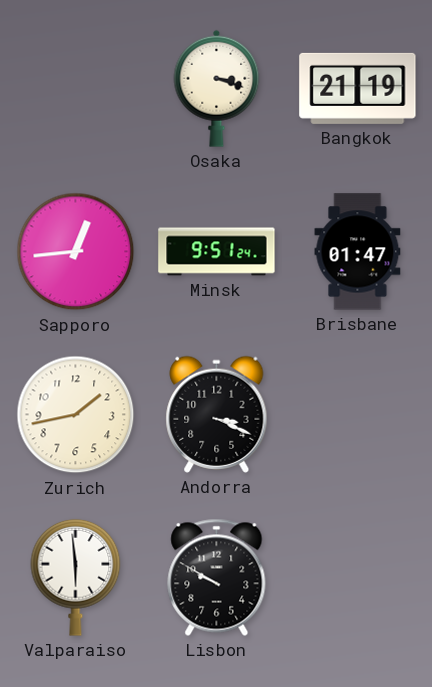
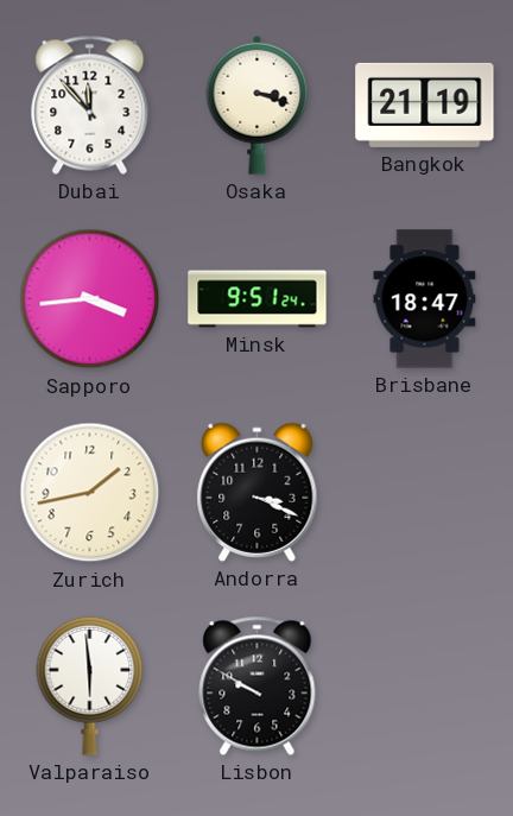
Dubai: none -> 11:53
Sapporo: 12:44 -> 3:44
Brisbane: 01:47 -> 18:47
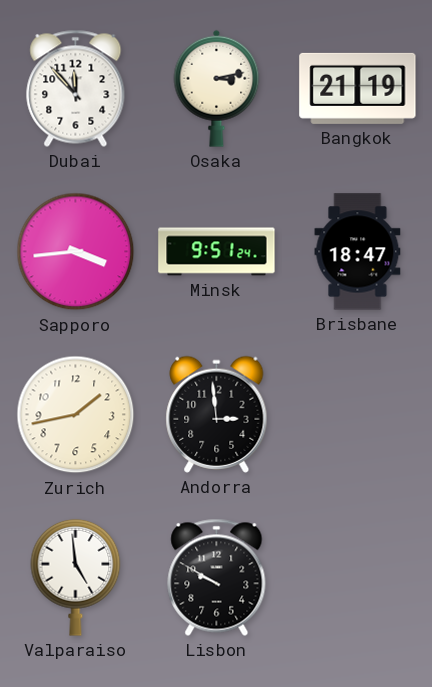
Osaka: 3:18 -> 3:13
Andorra: 3:19 -> 2:59
Valparaiso: 5:59 -> 4:59
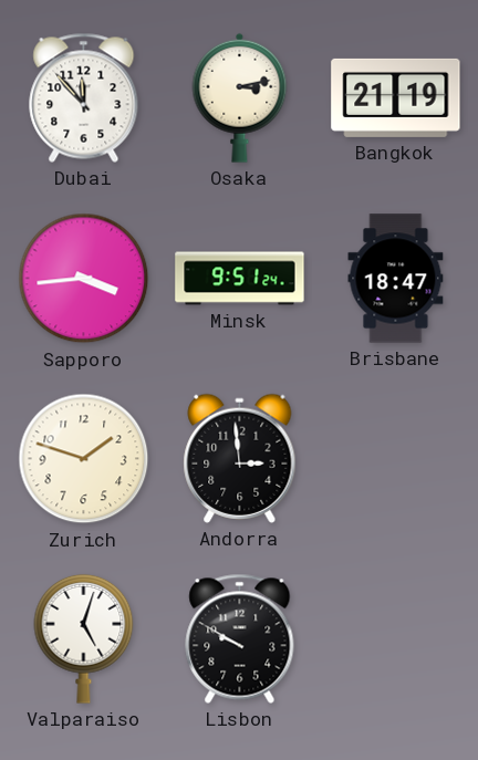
Zurich: 1:43 -> 1:48
Valparaiso: 4:59 -> 5:03
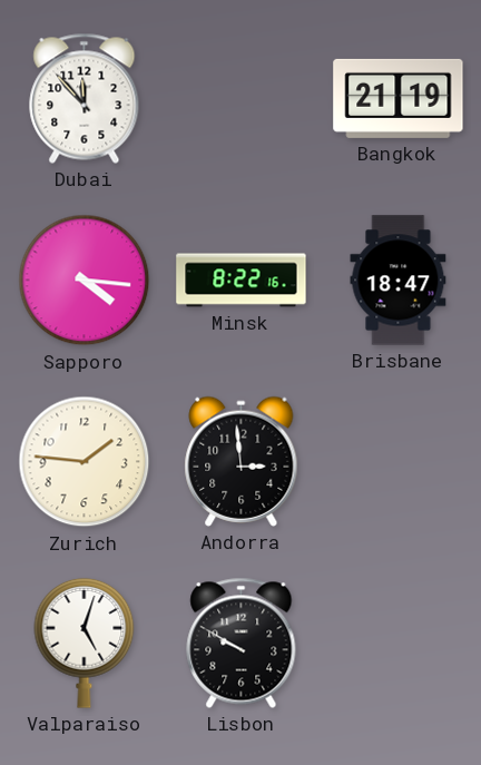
Osaka: 3:13 -> none
Sapporo: 3:44 -> 4:16
Minsk: 9:51 -> 8:22
Zurich: 1:48 -> 1:46
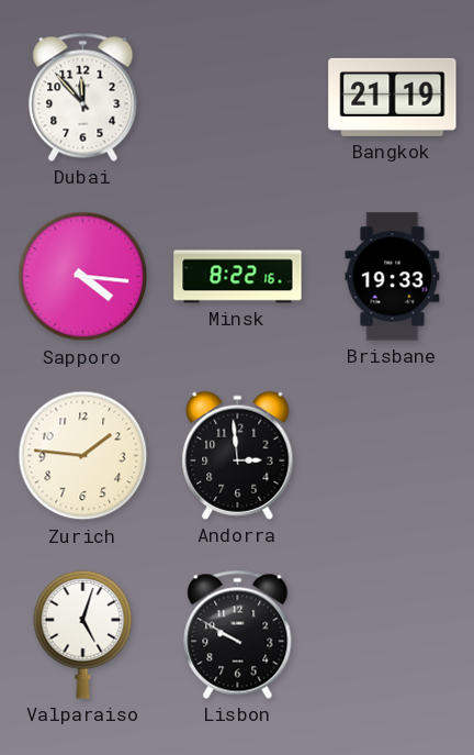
Brisbane: 18:47 -> 19:33
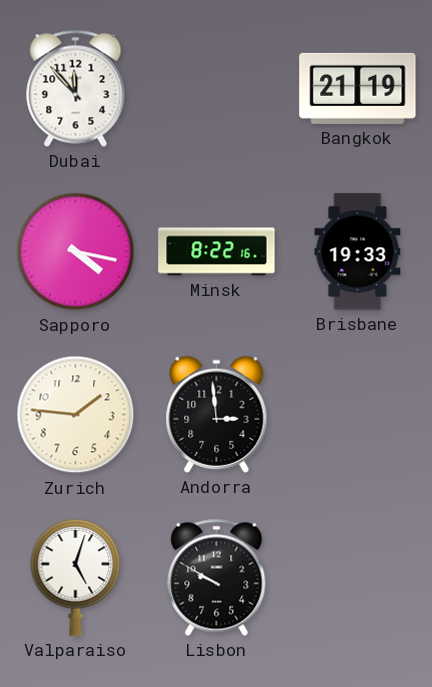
Sapporo: 4:16 -> 4:17
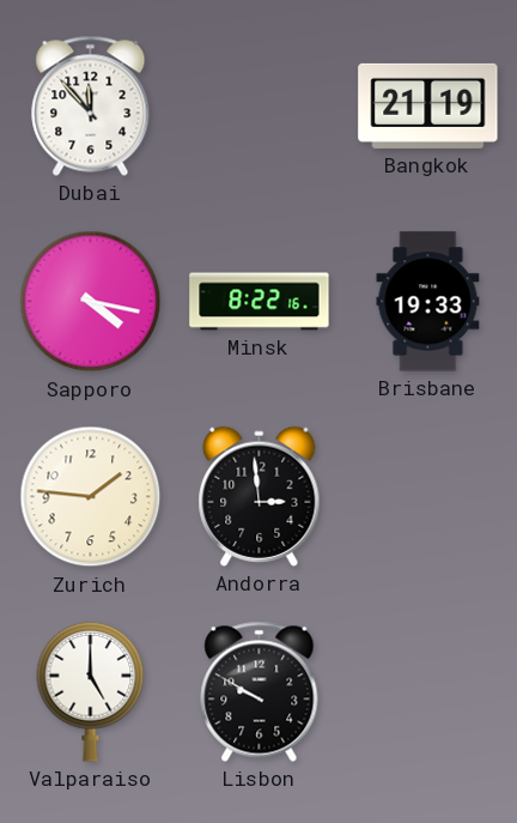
Valparaiso: 5:03 -> 5:00
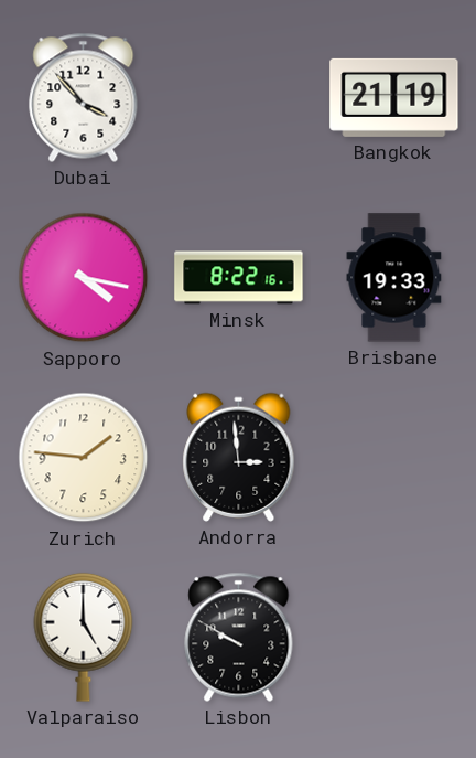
Dubai: 11:53 -> 3:53
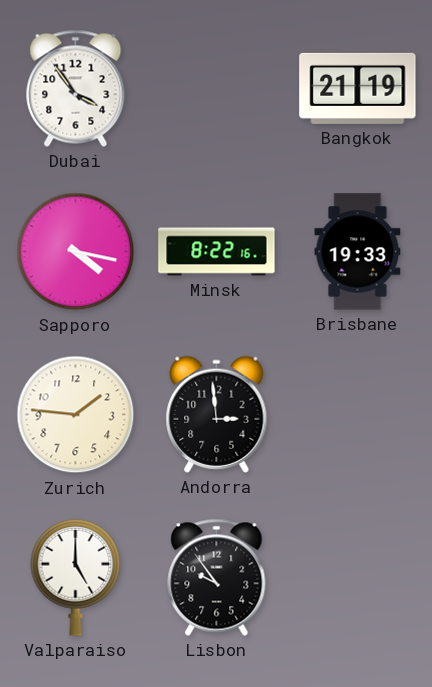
Dubai: 3:53 -> 3:54
Lisbon: 9:50 -> 9:54
